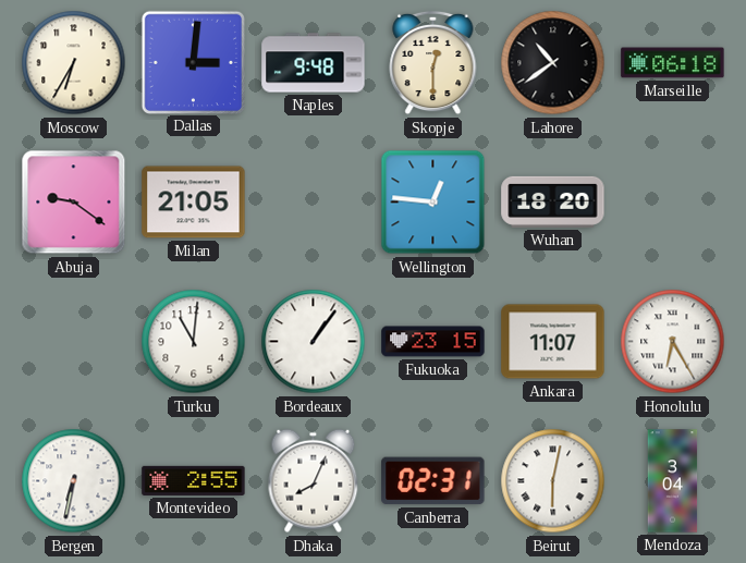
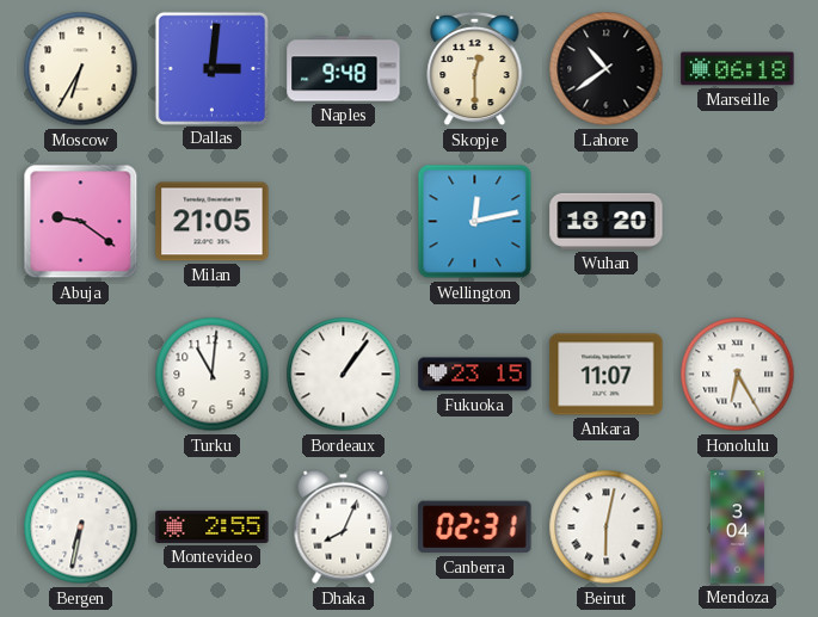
Wellington: 12:46 -> 12:13
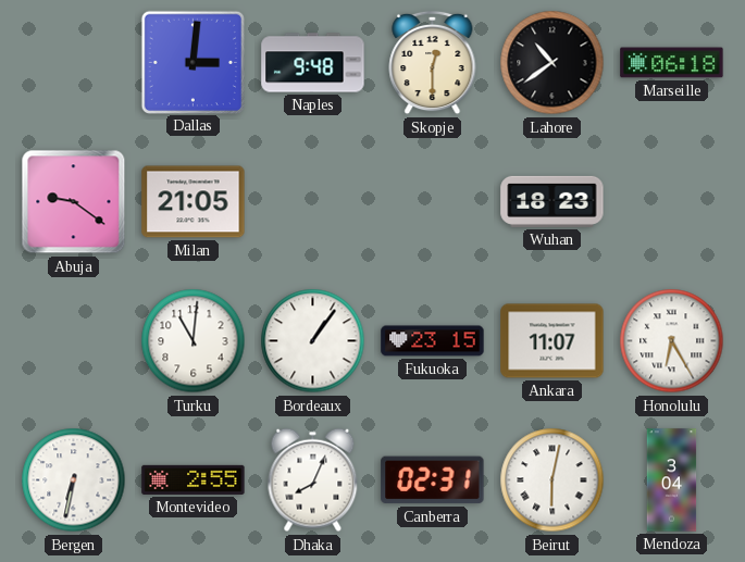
Moscow: 6:35 -> none
Wellington: 12:13 -> none
Wuhan: 18:20 -> 18:23
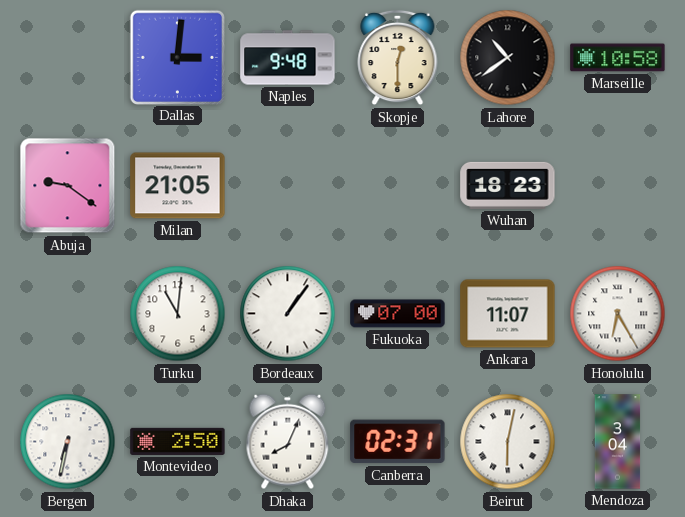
Marseille: 06:18 -> 10:58
Fukuoka: 23:15 -> 07:00
Montevideo: 2:55 -> 2:50
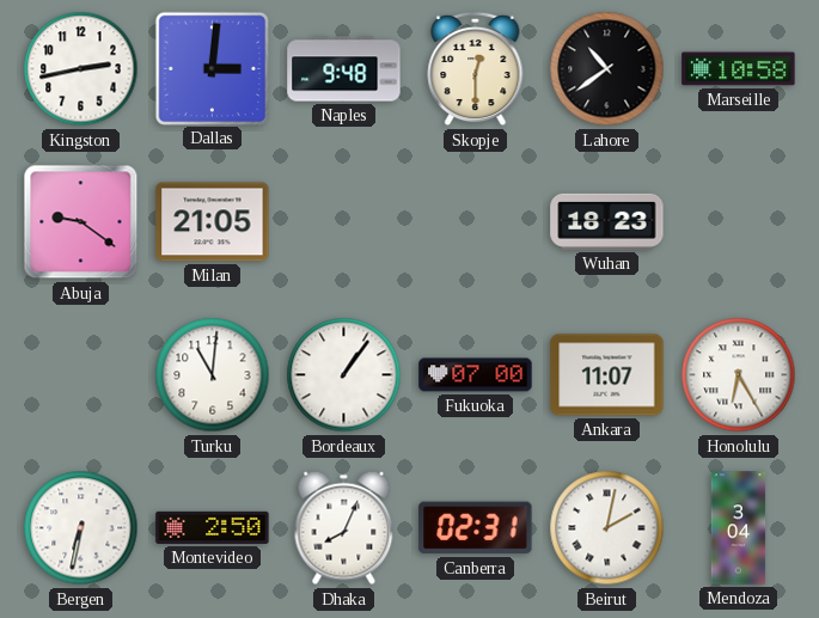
Kingston: none -> 2:43
Beirut: 6:02 -> 2:02
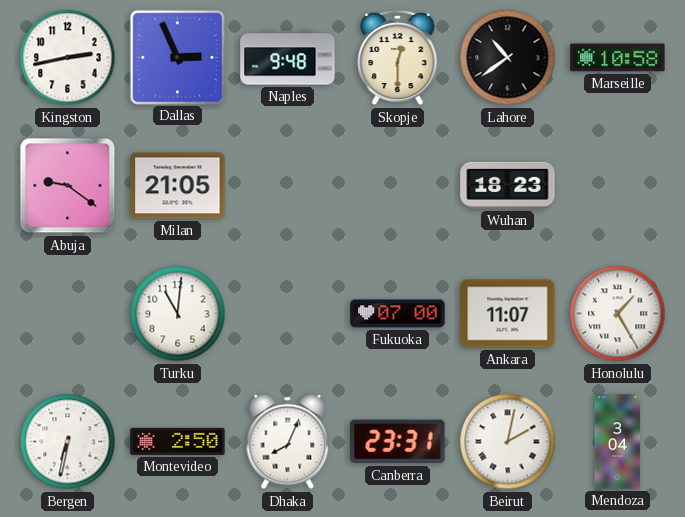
Dallas: 3:01 -> 2:56
Bordeaux: 1:06 -> none
Honolulu: 6:25 -> 1:25
Canberra: 02:31 -> 23:31
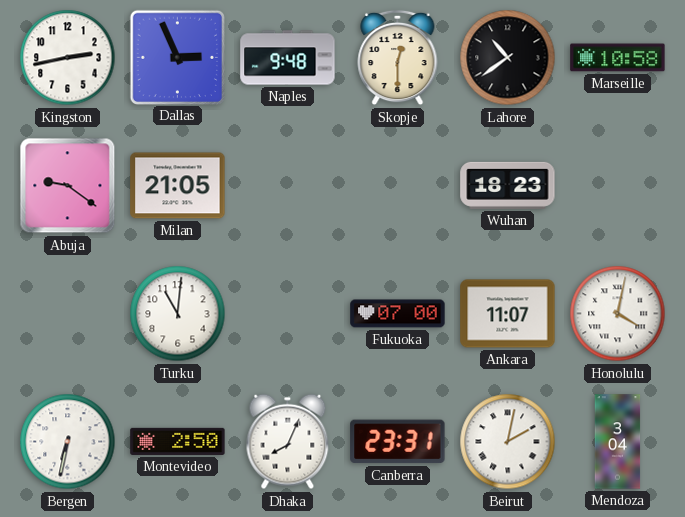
Honolulu: 1:25 -> 4:02
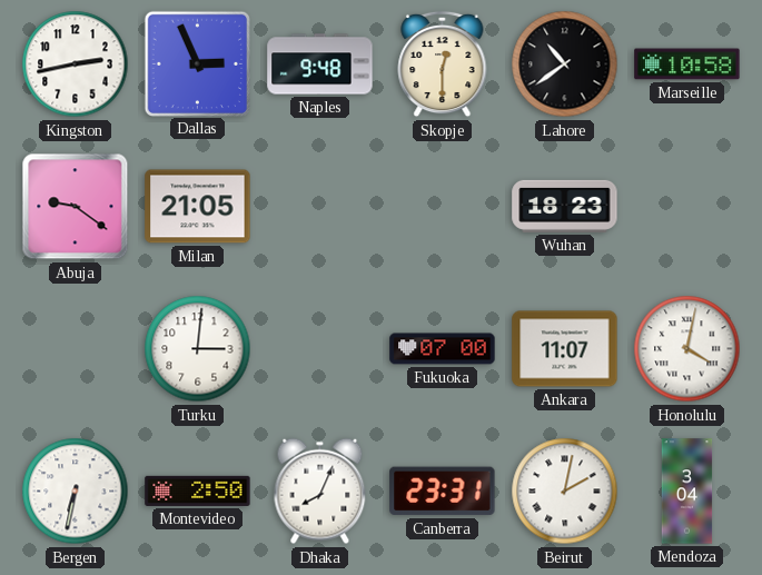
Turku: 11:01 -> 3:01
